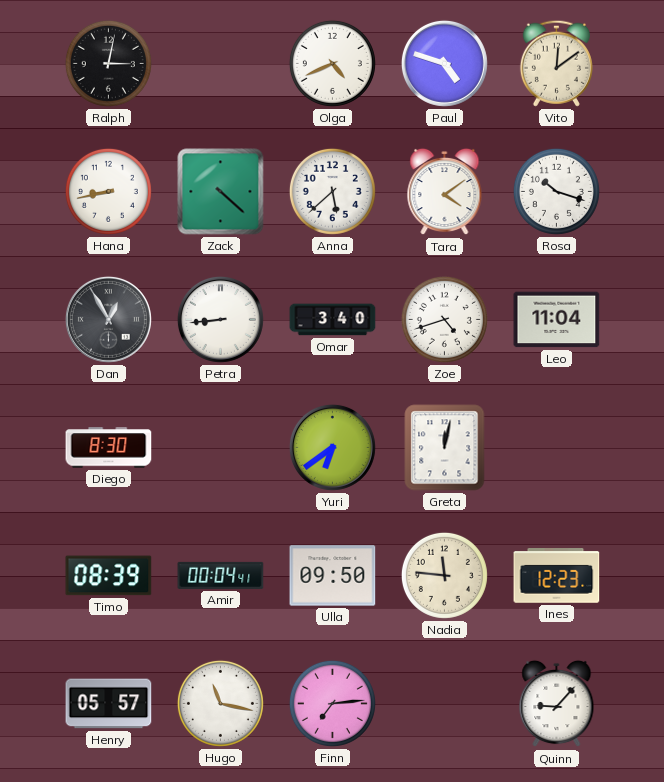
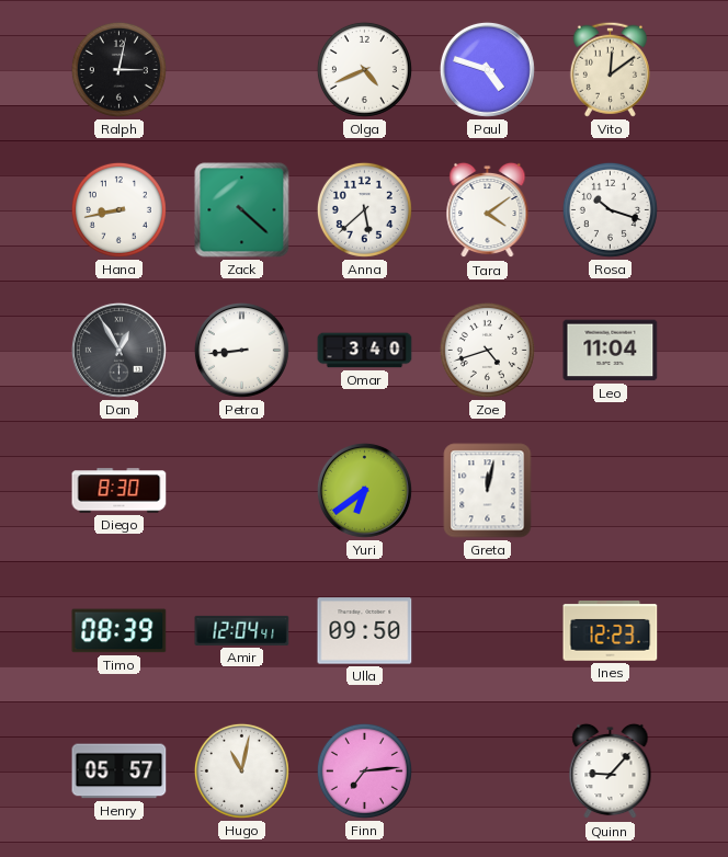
Amir: 00:04 -> 12:04
Nadia: 11:46 -> none
Hugo: 11:17 -> 11:02
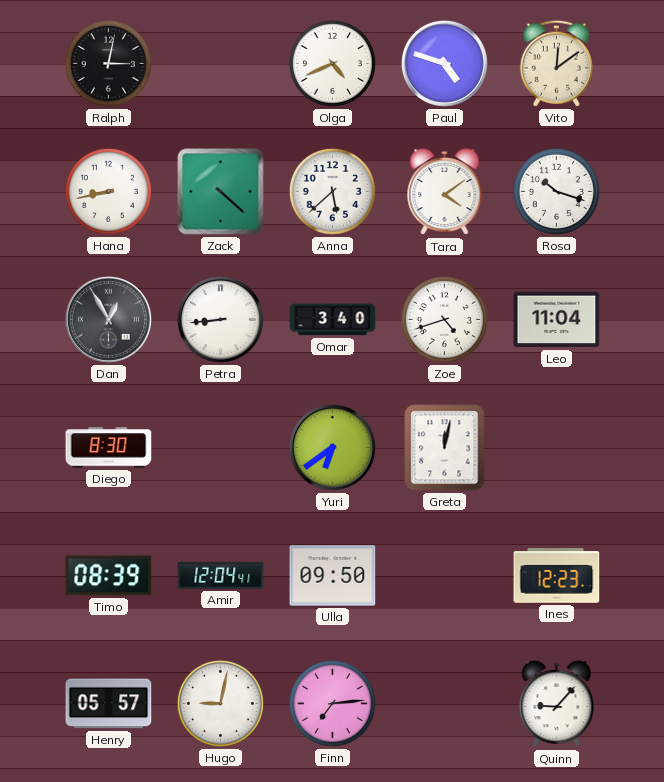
Hugo: 11:02 -> 9:02
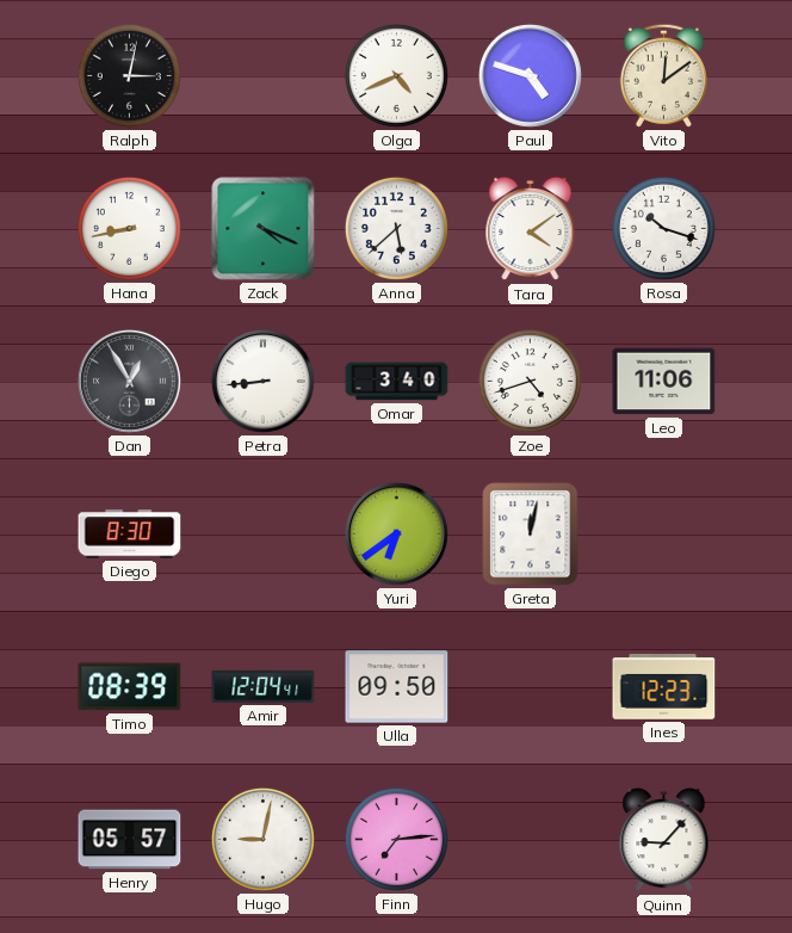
Zack: 4:22 -> 4:19
Leo: 11:04 -> 11:06
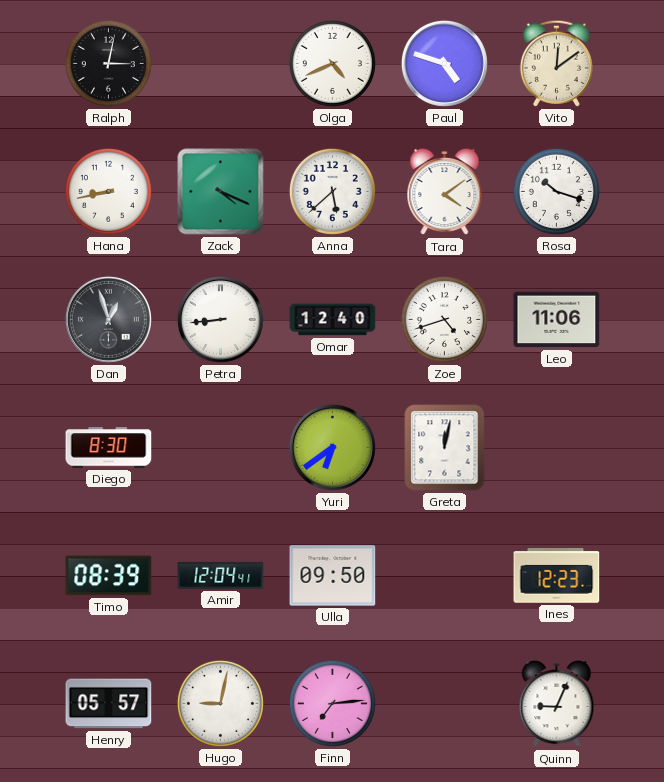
Dan: 12:55 -> 12:57
Omar: 3:40 -> 12:40
Quinn: 9:07 -> 9:04
